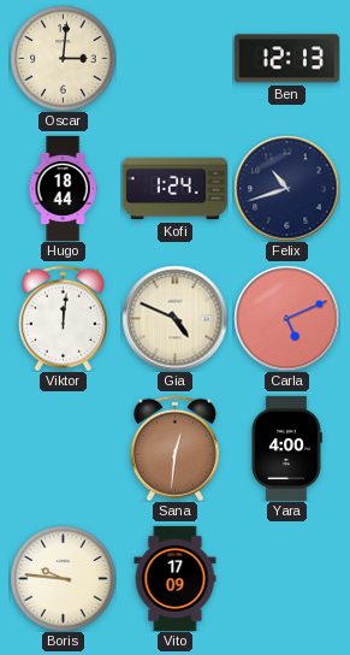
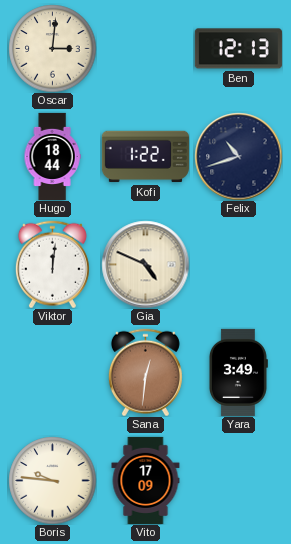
Kofi: 1:24 -> 1:22
Carla: 5:11 -> none
Yara: 4:00 -> 3:49
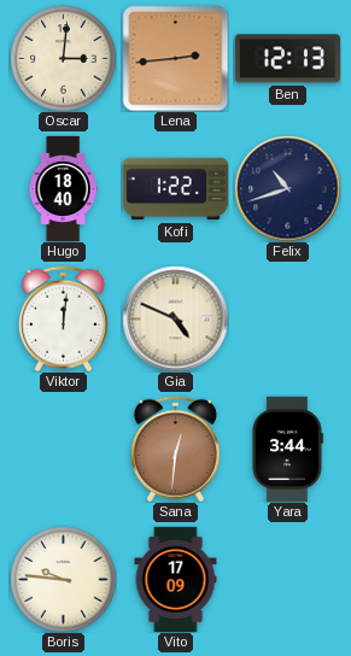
Lena: none -> 2:44
Hugo: 18:44 -> 18:40
Yara: 3:49 -> 3:44
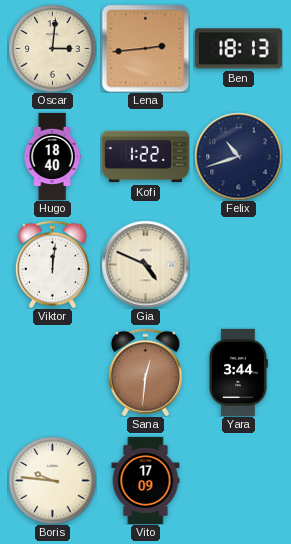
Ben: 12:13 -> 18:13
